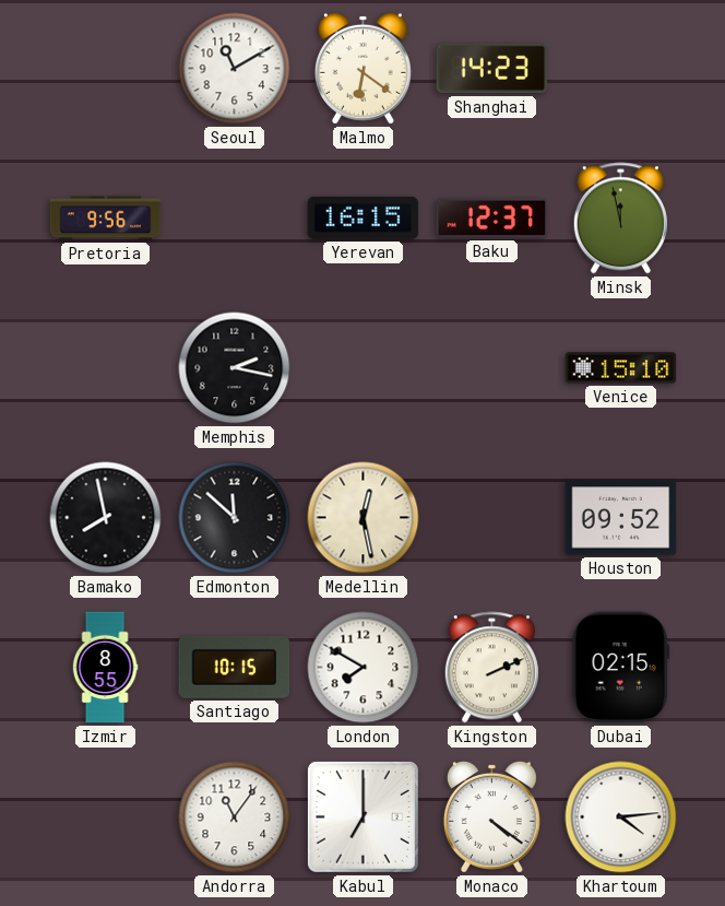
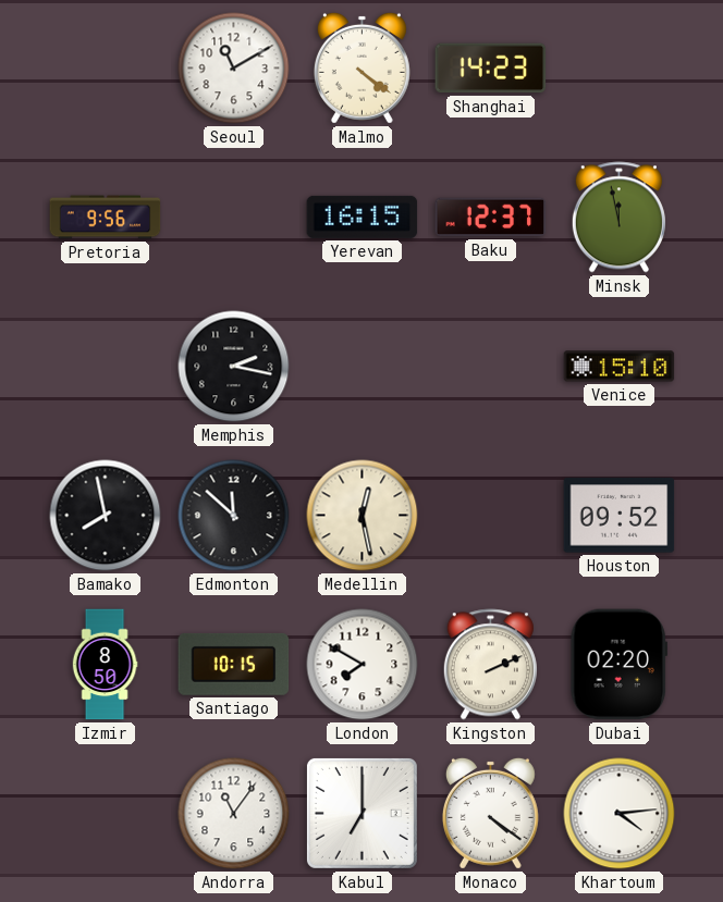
Malmo: 6:21 -> 4:21
Izmir: 8:55 -> 8:50
Dubai: 02:15 -> 02:20
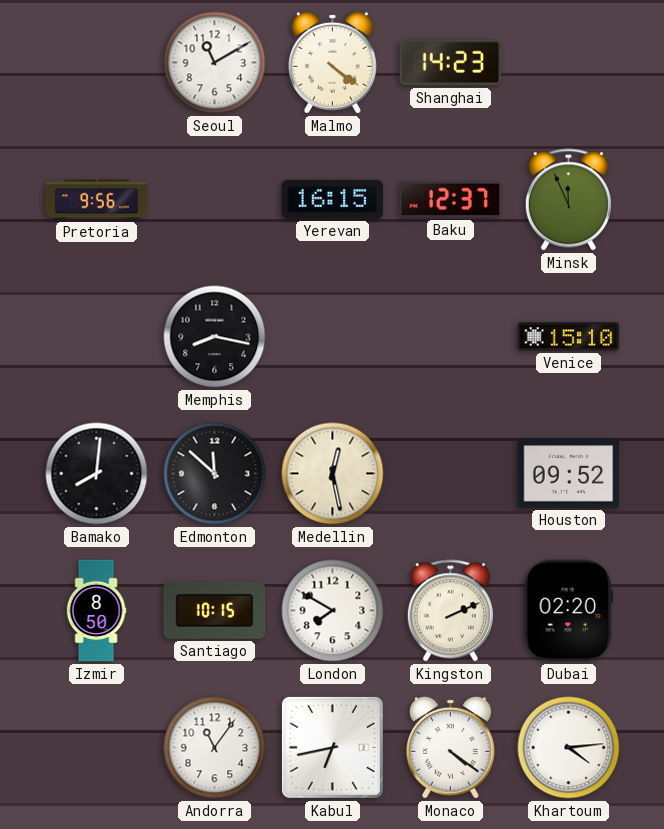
Minsk: 11:58 -> 11:56
Memphis: 2:17 -> 8:17
Bamako: 7:58 -> 8:01
Kabul: 7:00 -> 6:43
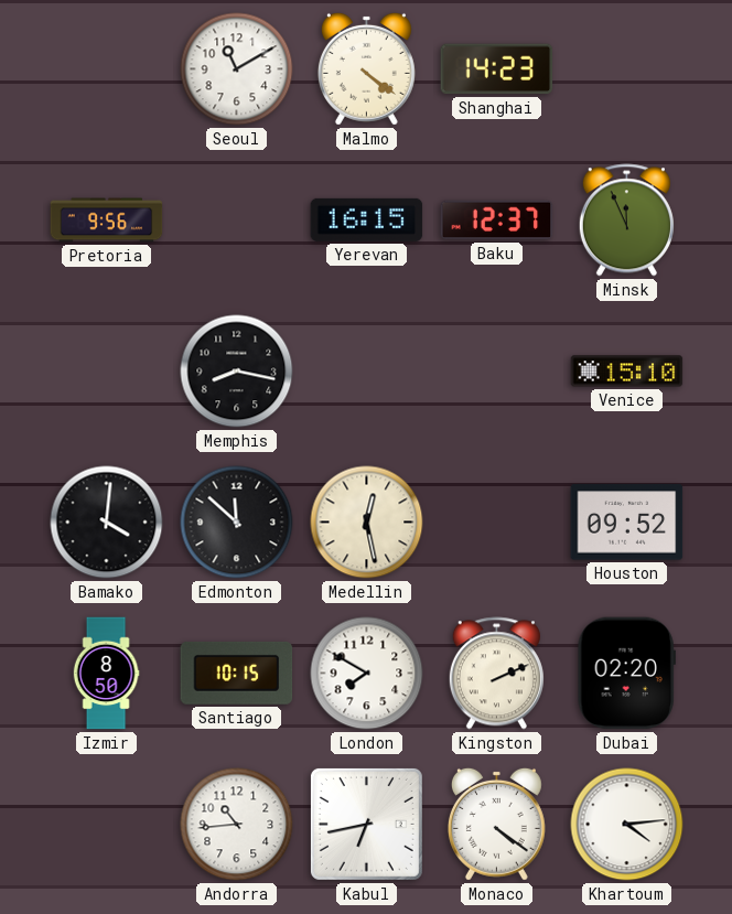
Bamako: 8:01 -> 4:01
Andorra: 11:06 -> 10:44
